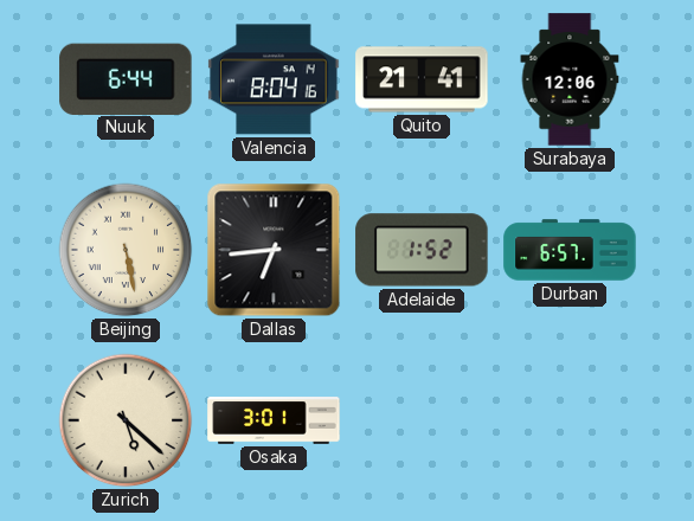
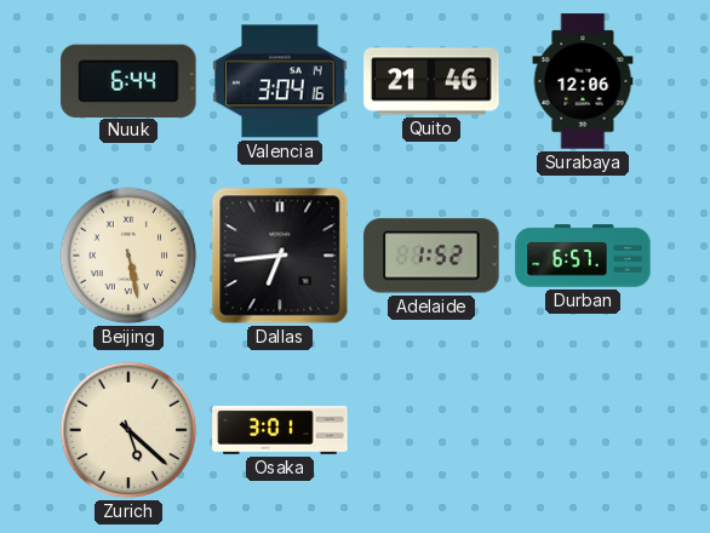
Valencia: 8:04 -> 3:04
Quito: 21:41 -> 21:46
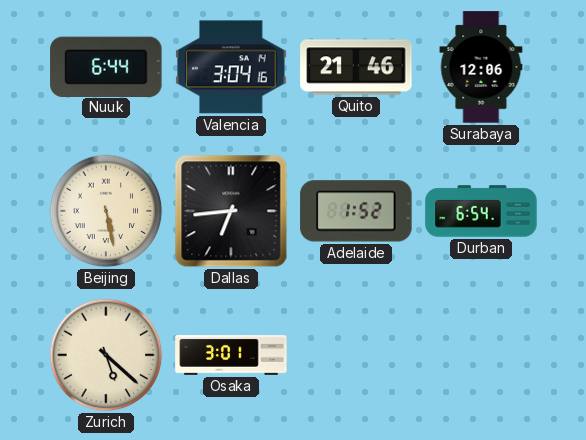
Durban: 6:57 -> 6:54
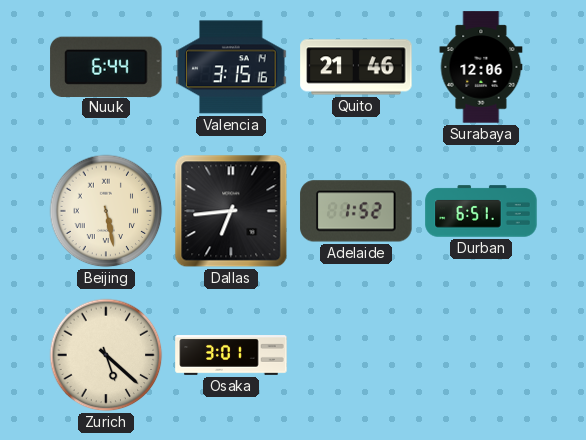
Valencia: 3:04 -> 3:15
Durban: 6:54 -> 6:51
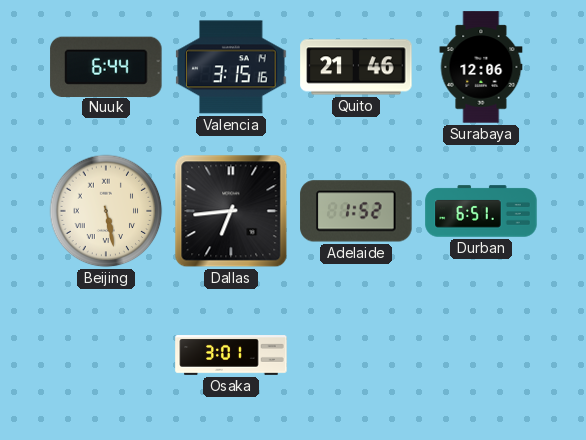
Zurich: 5:22 -> none
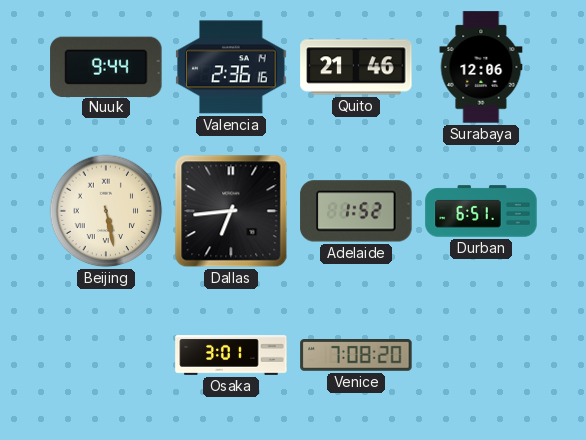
Nuuk: 6:44 -> 9:44
Valencia: 3:15 -> 2:36
Venice: none -> 7:08
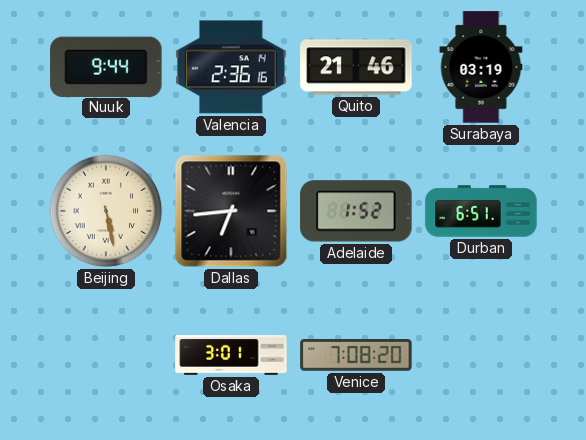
Surabaya: 12:06 -> 03:19
